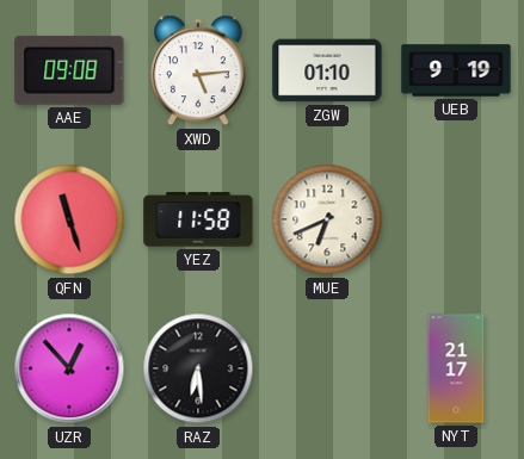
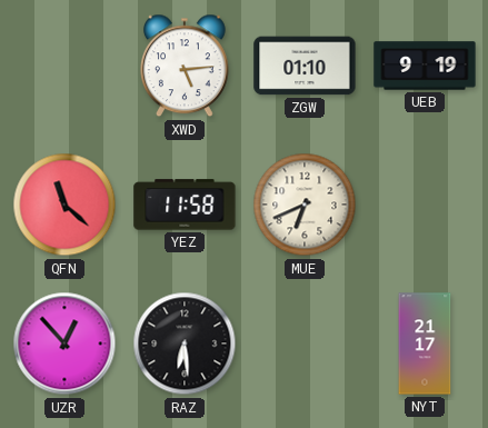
AAE: 09:08 -> none
QFN: 11:27 -> 11:22
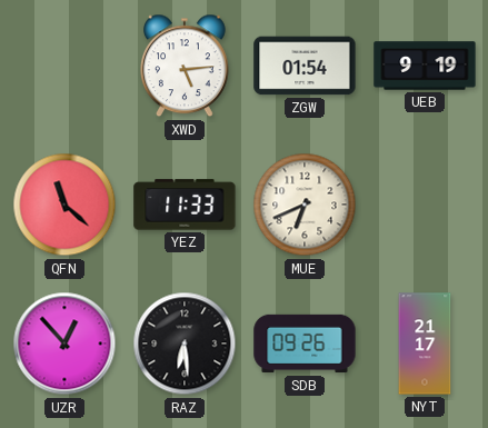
ZGW: 01:10 -> 01:54
YEZ: 11:58 -> 11:33
SDB: none -> 09:26
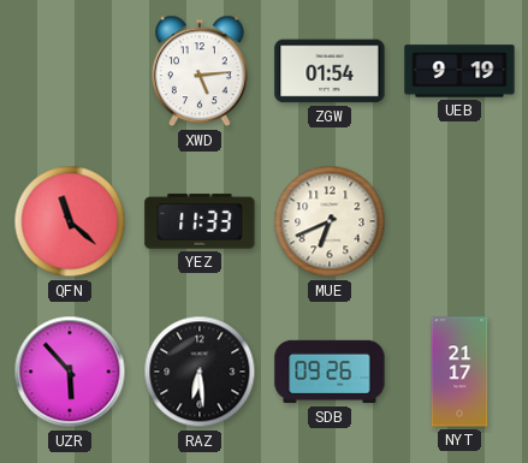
UZR: 12:53 -> 5:53
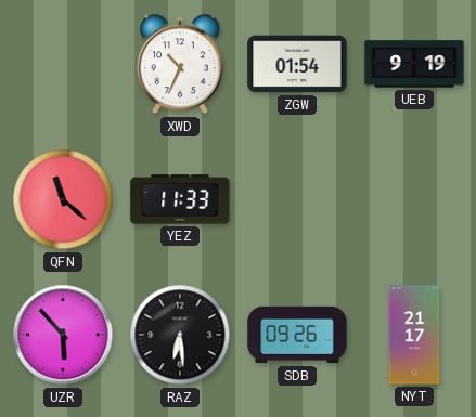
XWD: 5:14 -> 10:34
MUE: 6:41 -> none
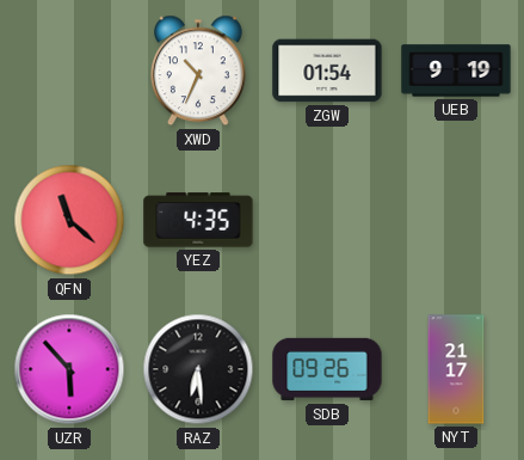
YEZ: 11:33 -> 4:35
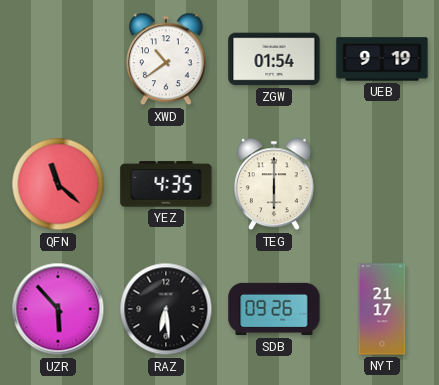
XWD: 10:34 -> 10:39
TEG: none -> 6:00
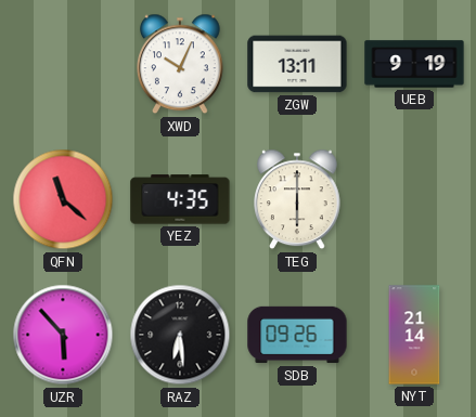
XWD: 10:39 -> 10:04
ZGW: 01:54 -> 13:11
NYT: 21:17 -> 21:14
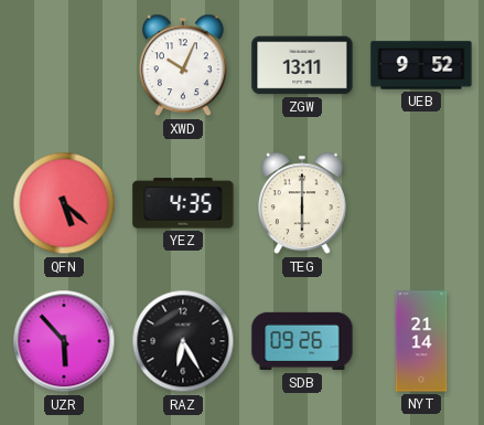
UEB: 9:19 -> 9:52
QFN: 11:22 -> 5:22
RAZ: 6:29 -> 6:25
